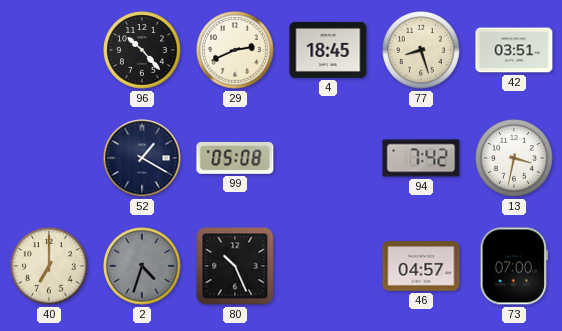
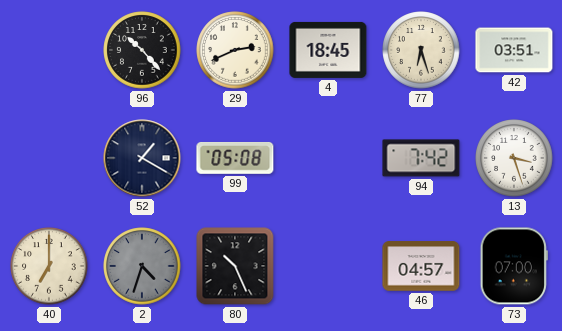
77: 8:27 -> 6:27
13: 3:32 -> 3:27
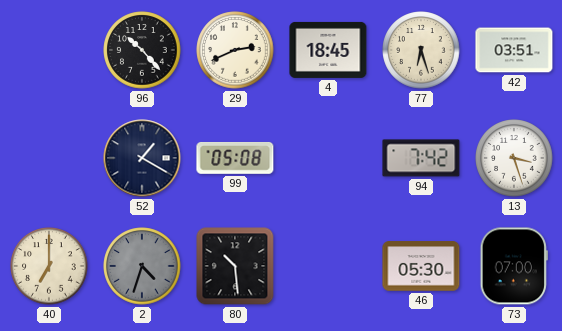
80: 10:26 -> 10:29
46: 04:57 -> 05:30
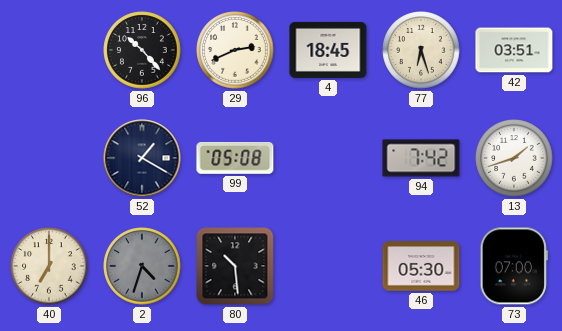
13: 3:27 -> 1:42
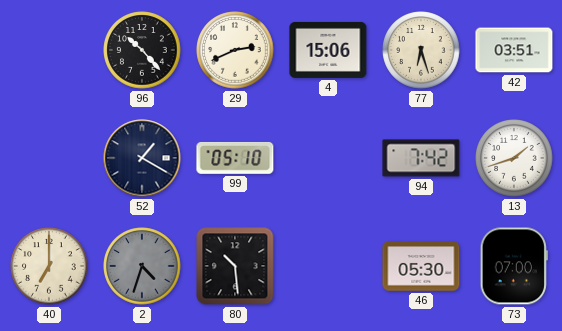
4: 18:45 -> 15:06
99: 05:08 -> 05:10
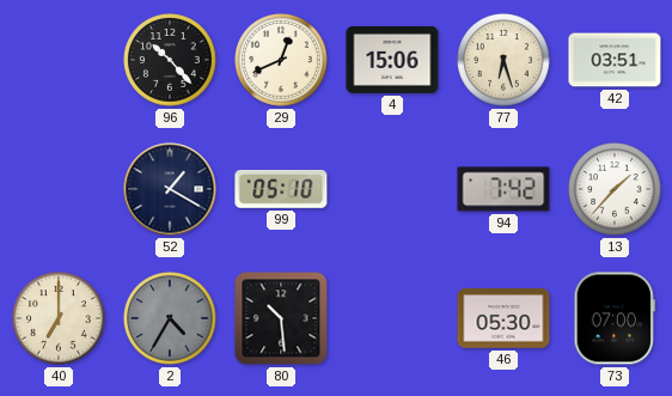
29: 2:41 -> 12:41
13: 1:42 -> 1:37
2: 4:33 -> 4:35
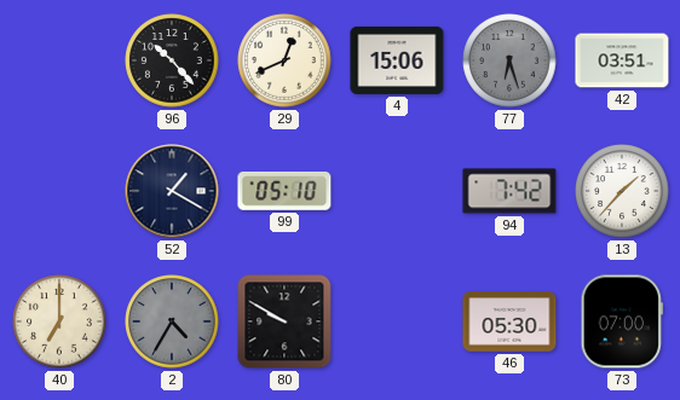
77 dial: cream -> grey
80: 10:29 -> 9:50
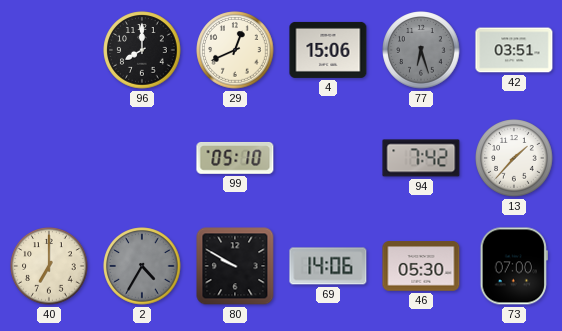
96: 10:23 -> 8:00
52: 1:20 -> none
69: none -> 14:06
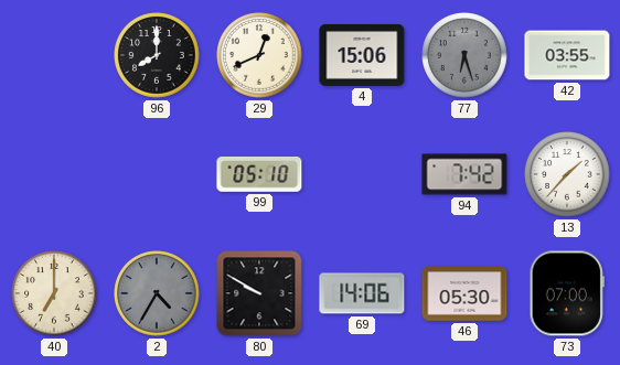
42: 03:51 -> 03:55
